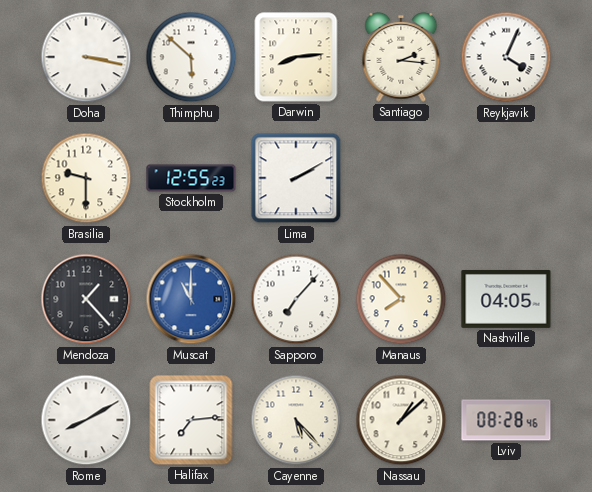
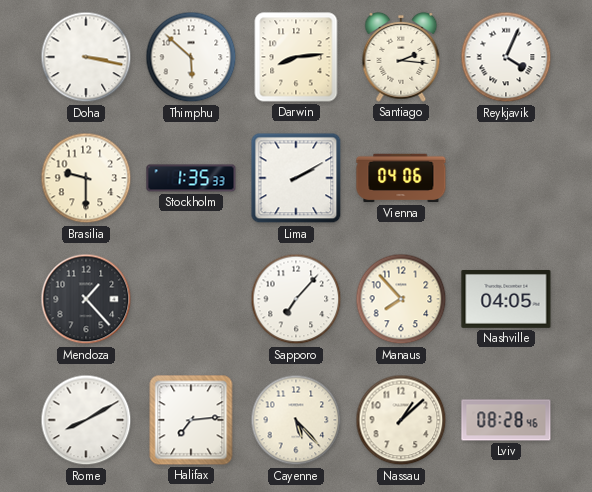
Stockholm: 12:55 -> 1:35
Vienna: none -> 04:06
Muscat: 11:00 -> none
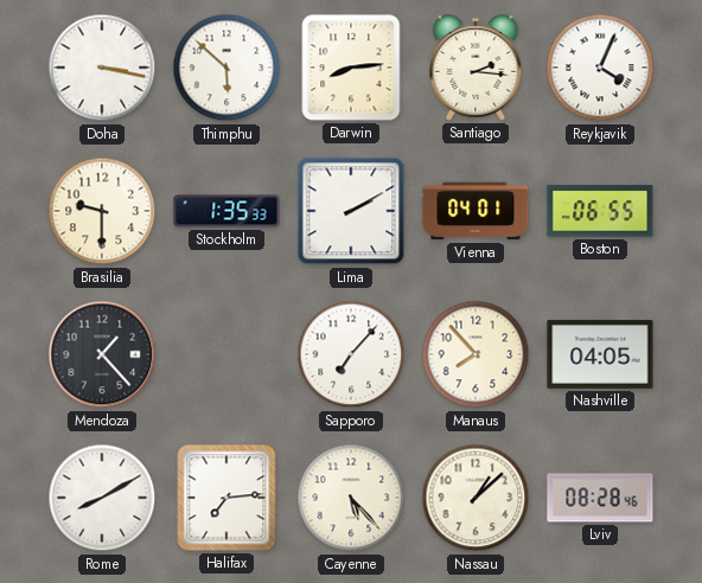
Vienna: 04:06 -> 04:01
Boston: none -> 06:55
